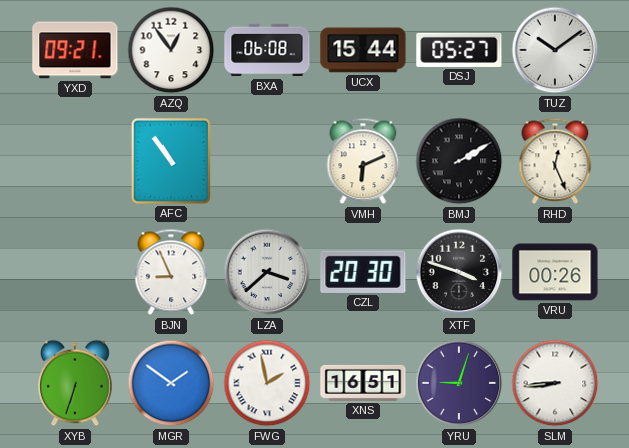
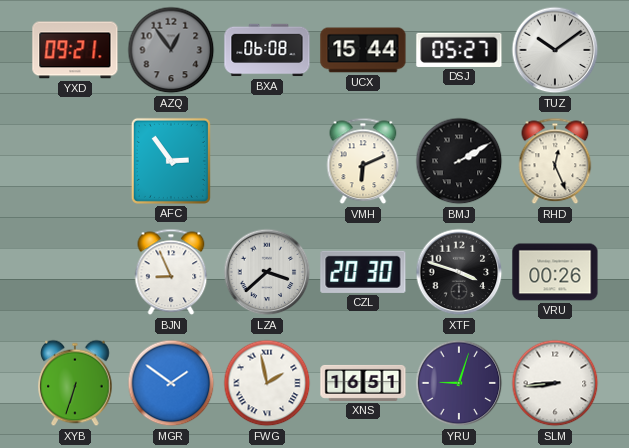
AZQ dial: white -> grey
AFC: 10:54 -> 2:54
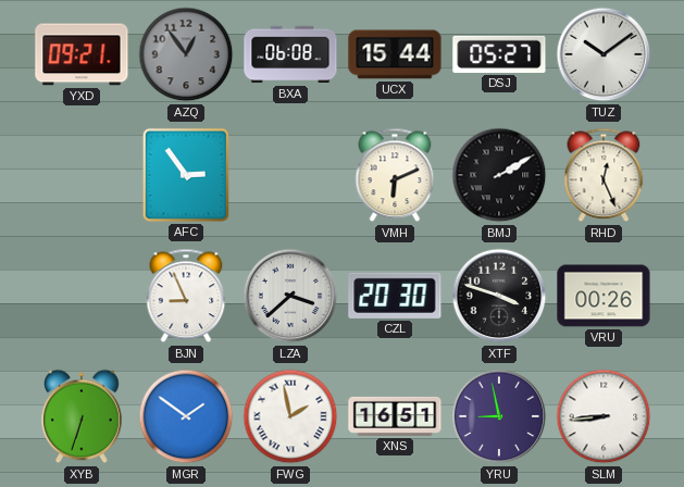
YRU: 9:03 -> 8:58
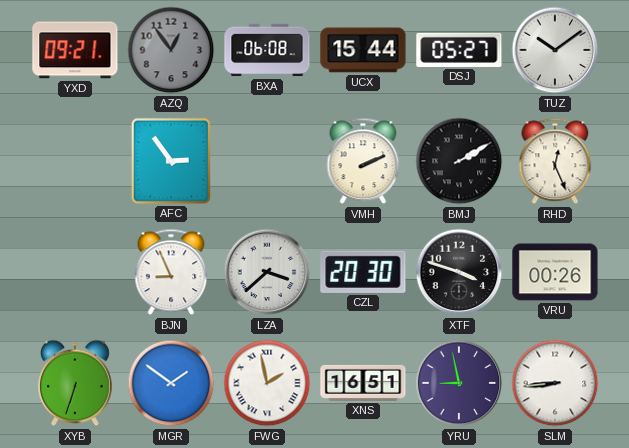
VMH: 6:11 -> 2:11
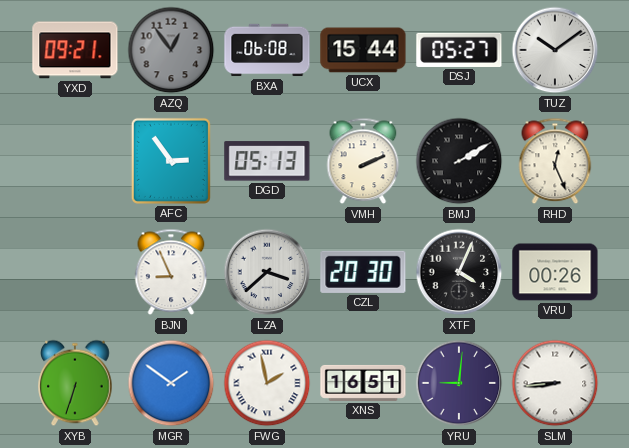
DGD: none -> 05:13
XTF: 3:48 -> 4:04
YRU: 8:58 -> 9:01
